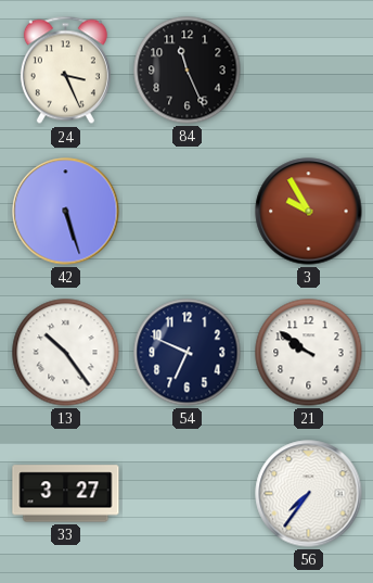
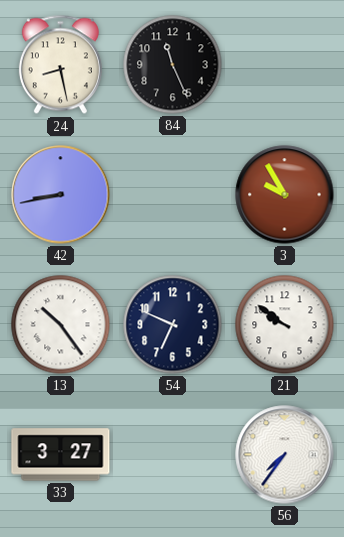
24: 3:26 -> 8:28
42: 5:27 -> 8:43
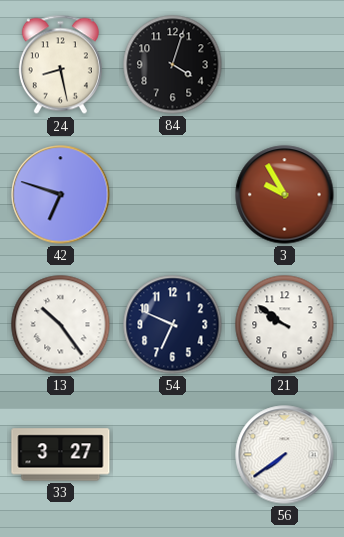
84: 11:26 -> 4:03
42: 8:43 -> 6:48
56: 7:36 -> 7:39
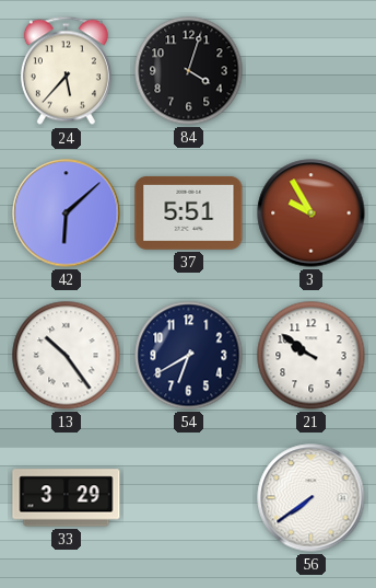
24: 8:28 -> 5:37
42: 6:48 -> 6:08
37: none -> 5:51
54: 6:49 -> 6:40
33: 3:27 -> 3:29
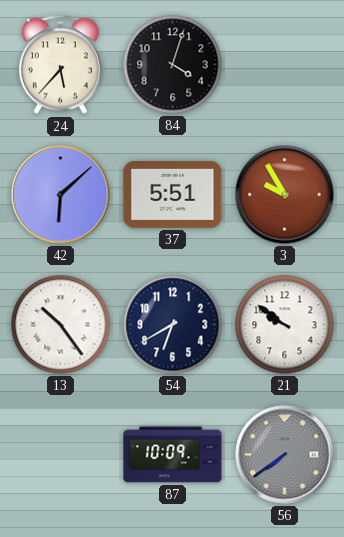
33: 3:29 -> none
87: none -> 10:09
56 dial: white -> grey
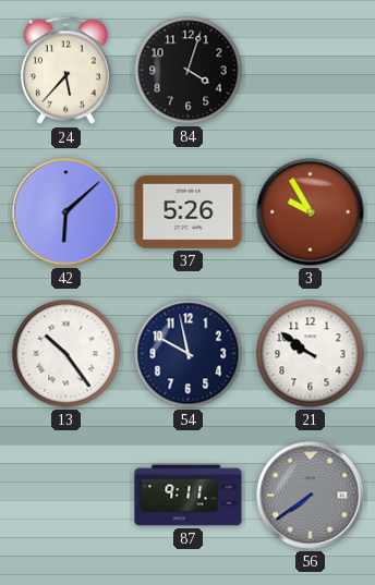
37: 5:51 -> 5:26
54: 6:40 -> 9:58
87: 10:09 -> 9:11
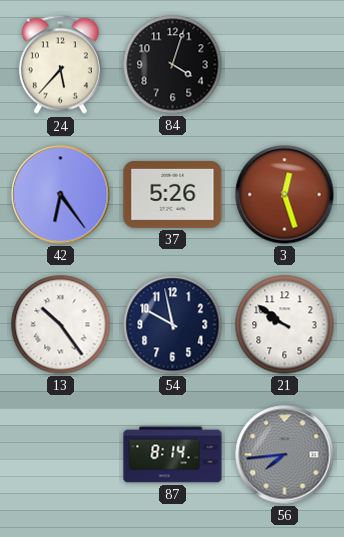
42: 6:08 -> 6:24
3: 9:55 -> 12:27
87: 9:11 -> 8:14
56: 7:39 -> 7:44
